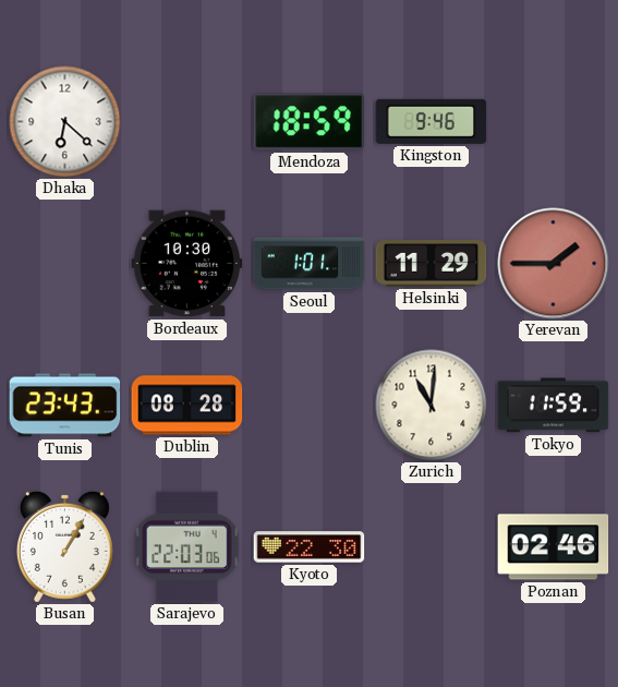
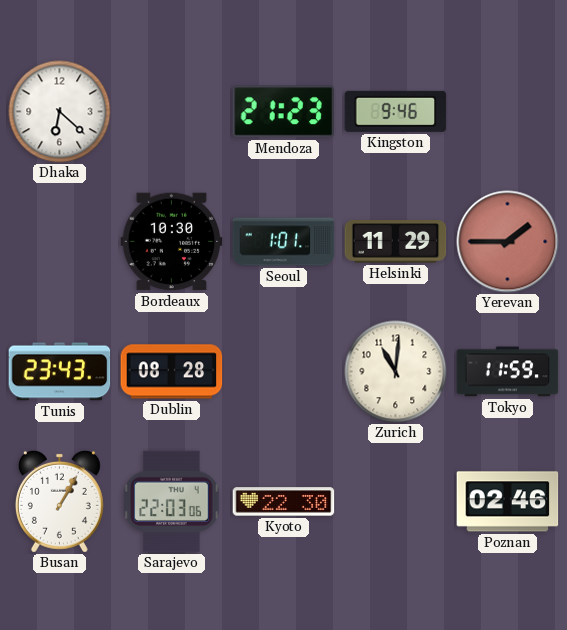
Mendoza: 18:59 -> 21:23
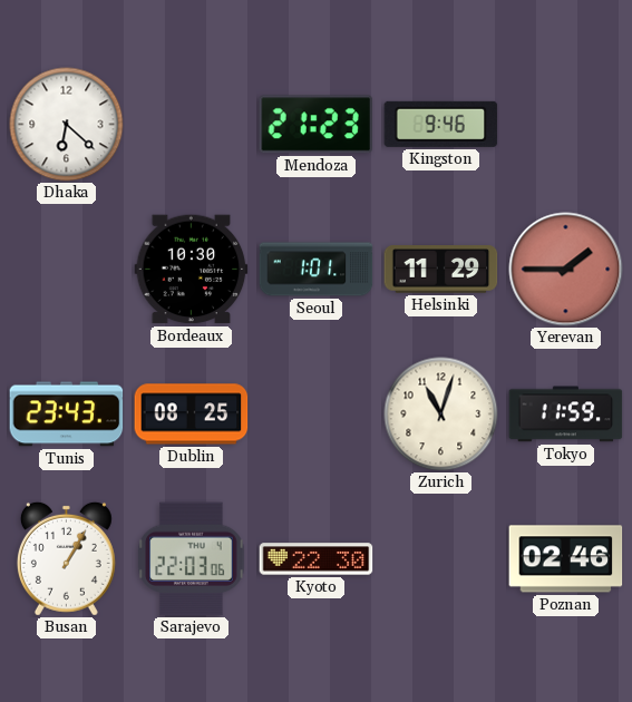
Dublin: 08:28 -> 08:25
Zurich: 11:01 -> 11:03
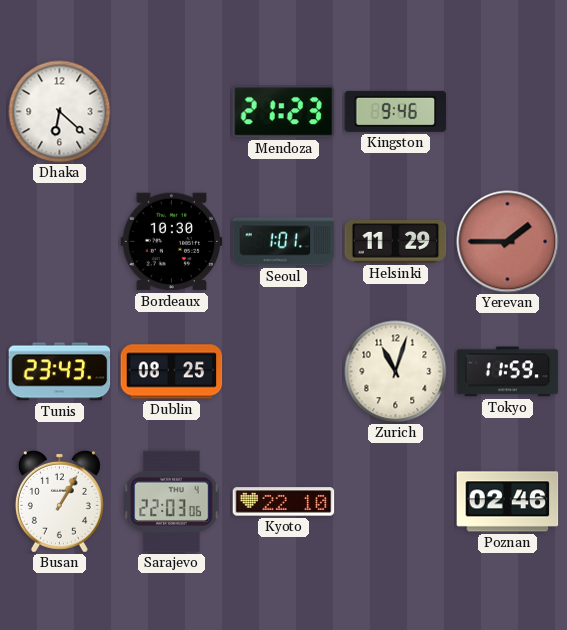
Kyoto: 22:30 -> 22:10
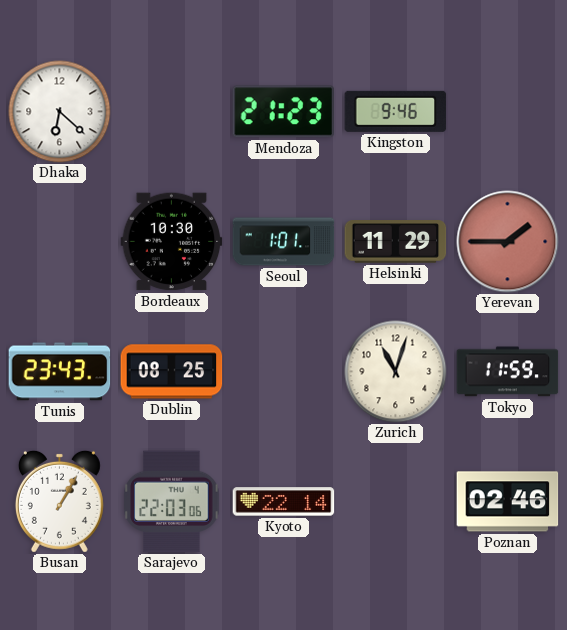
Kyoto: 22:10 -> 22:14
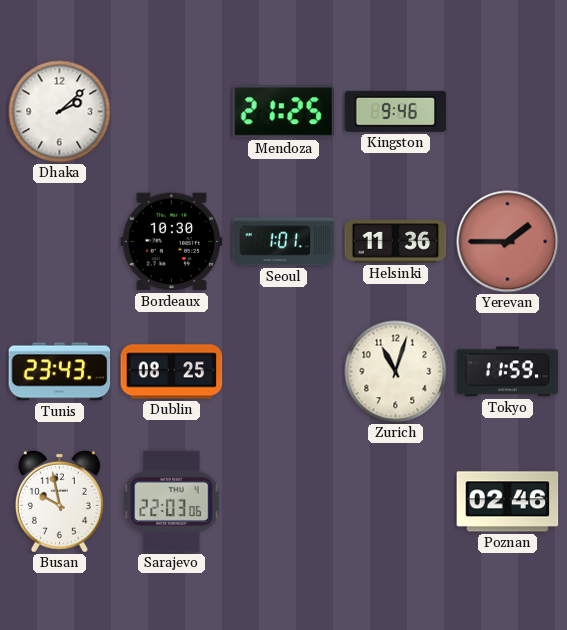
Dhaka: 6:22 -> 2:08
Mendoza: 21:23 -> 21:25
Helsinki: 11:29 -> 11:36
Busan: 1:05 -> 9:58
Kyoto: 22:14 -> none
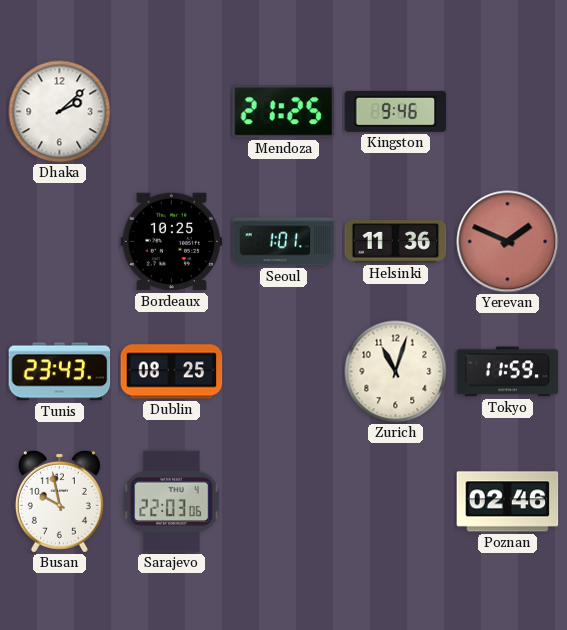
Bordeaux: 10:30 -> 10:25
Yerevan: 1:45 -> 1:49
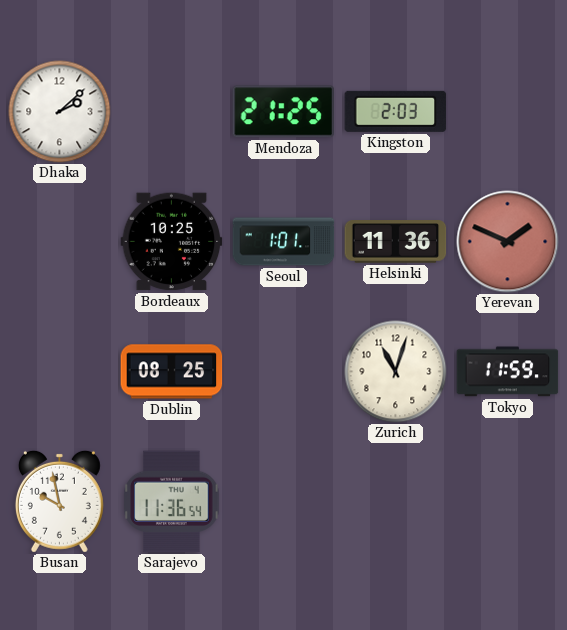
Kingston: 9:46 -> 2:03
Tunis: 23:43 -> none
Sarajevo: 22:03 -> 11:36
Poznan: 02:46 -> none
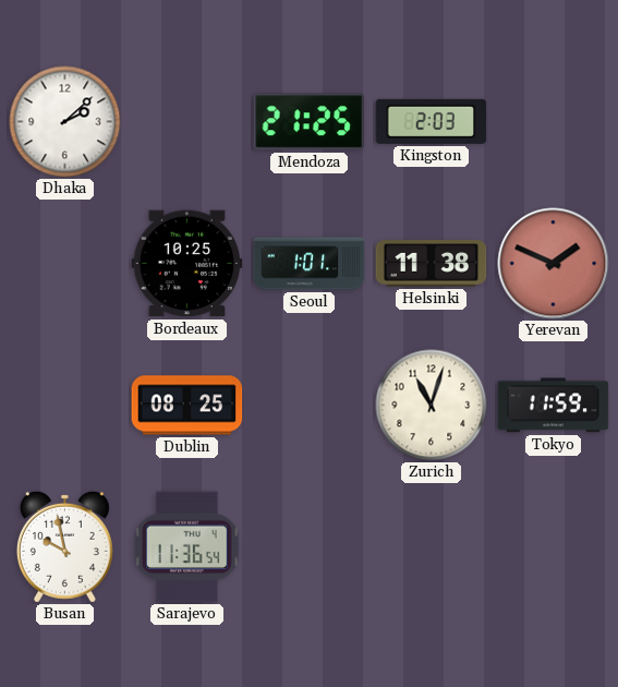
Helsinki: 11:36 -> 11:38
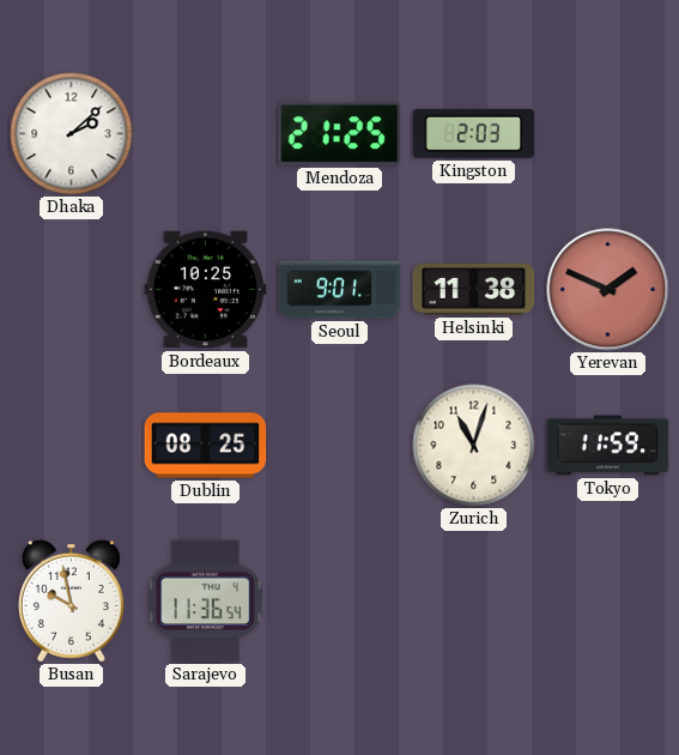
Seoul: 1:01 -> 9:01
